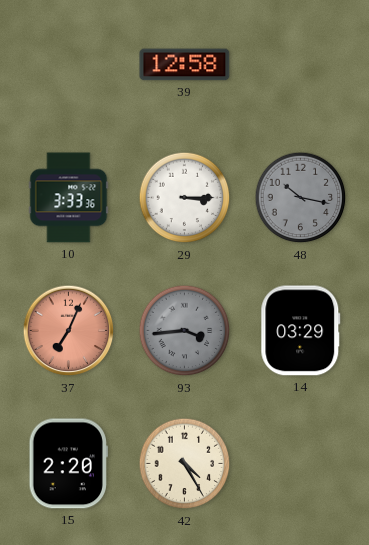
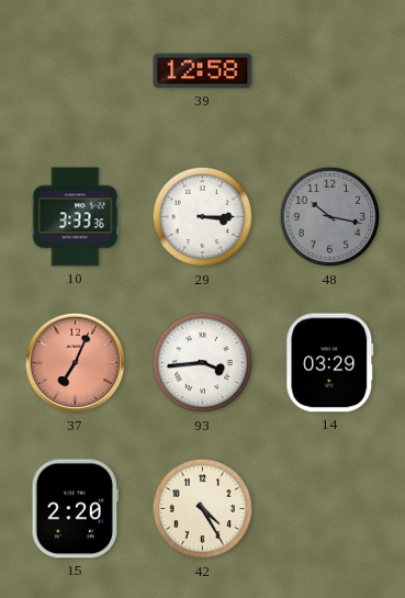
93 dial: grey -> white
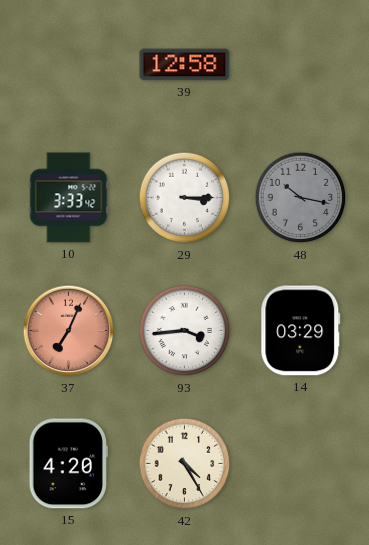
10: 3:33:36 -> 3:33:42
15: 2:20 -> 4:20
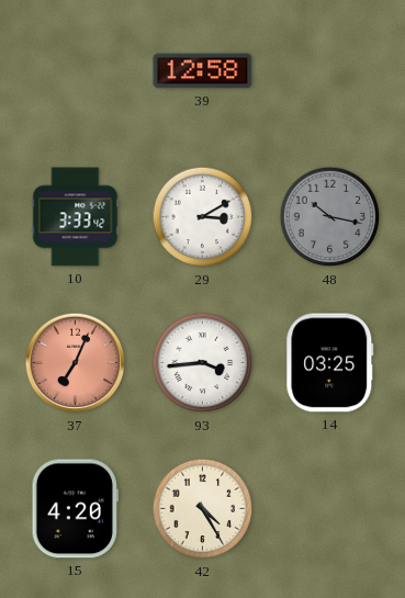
29: 3:15 -> 3:10
14: 03:29 -> 03:25
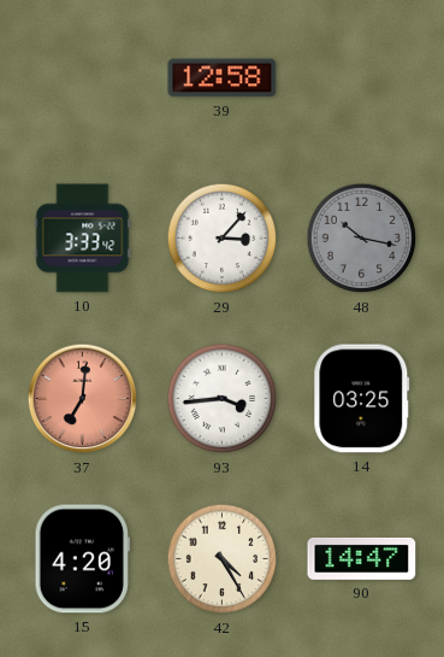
29: 3:10 -> 3:07
37: 7:04 -> 7:01
90: none -> 14:47
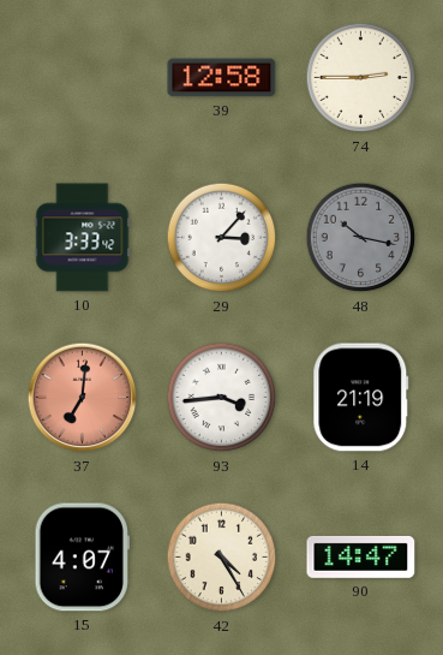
74: none -> 2:45
14: 03:25 -> 21:19
15: 4:20 -> 4:07
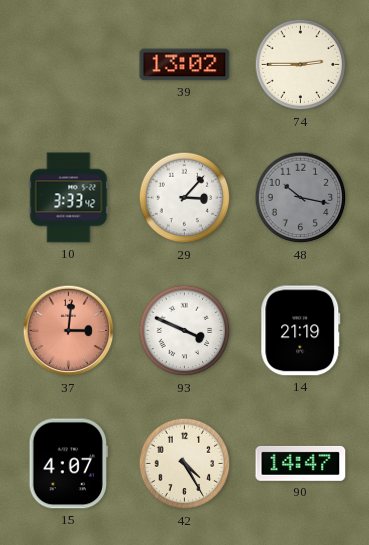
39: 12:58 -> 13:02
37: 7:01 -> 3:01
93: 3:44 -> 3:49
